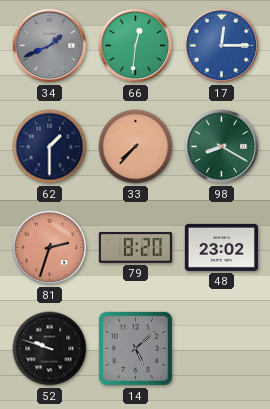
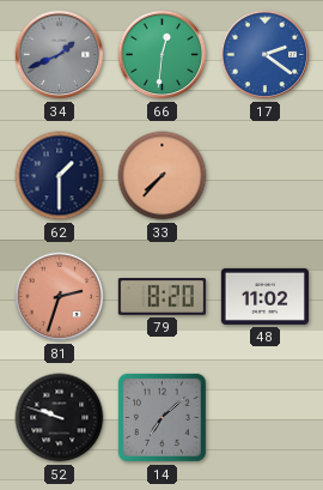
17: 12:15 -> 2:21
98: 8:20 -> none
48: 23:02 -> 11:02
14: 5:08 -> 7:08
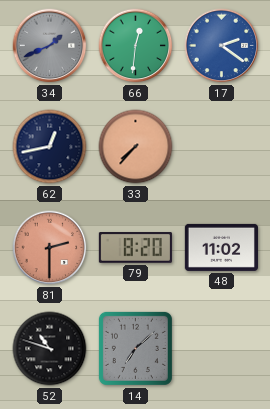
62: 1:30 -> 12:43
81: 2:33 -> 2:30
52: 9:48 -> 10:48
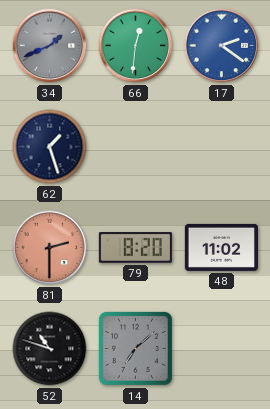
62: 12:43 -> 1:27
33: 7:37 -> none
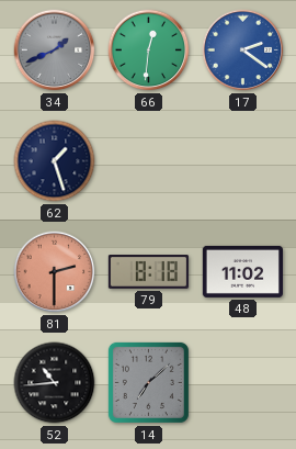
79: 8:20 -> 8:18
52: 10:48 -> 10:44
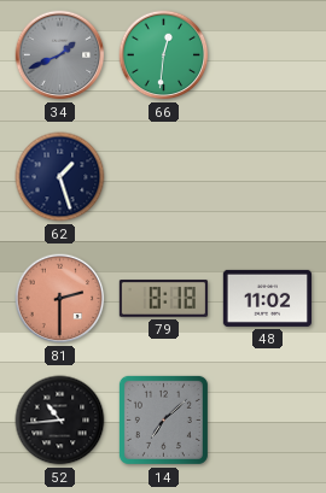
17: 2:21 -> none
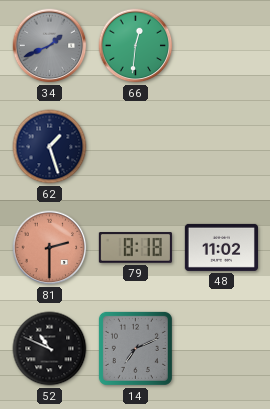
52: 10:44 -> 10:49
14: 7:08 -> 7:11
